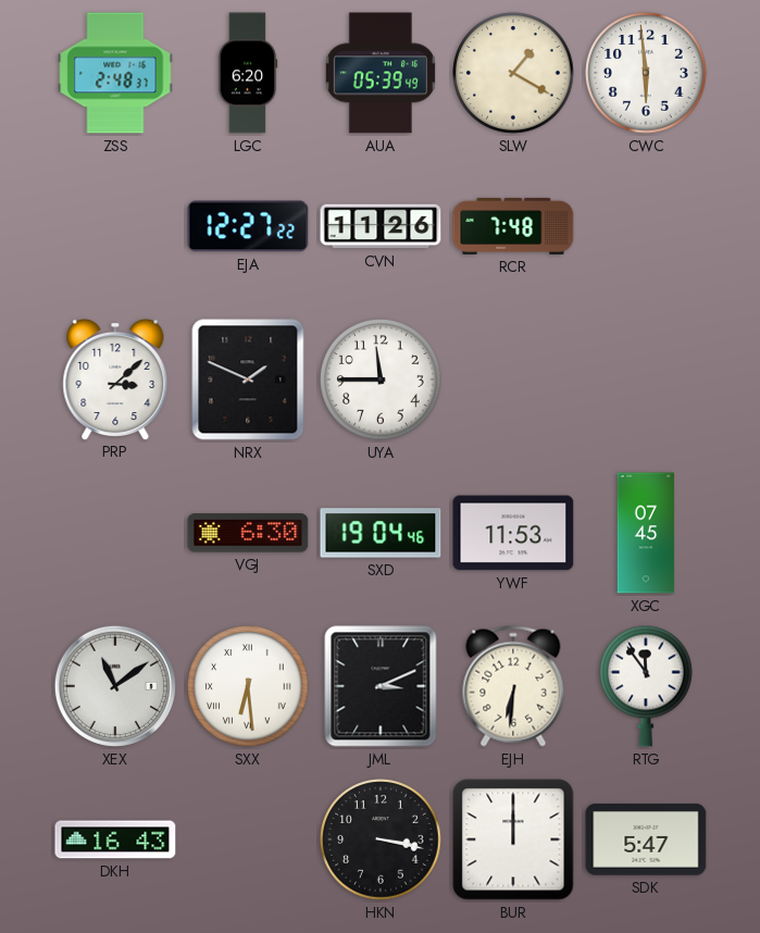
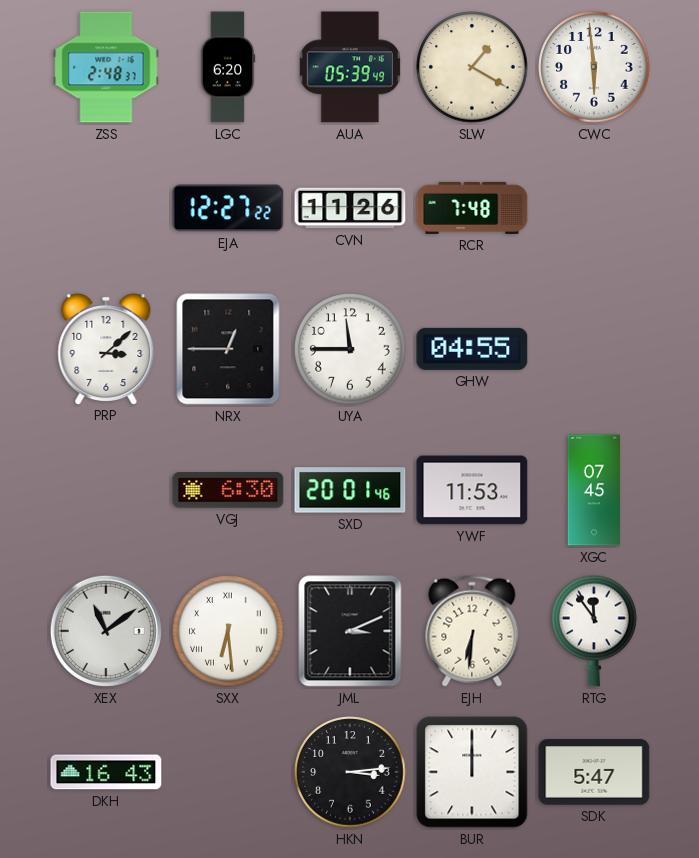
NRX: 1:49 -> 12:45
GHW: none -> 04:55
SXD: 19:04 -> 20:01
HKN: 3:17 -> 3:14
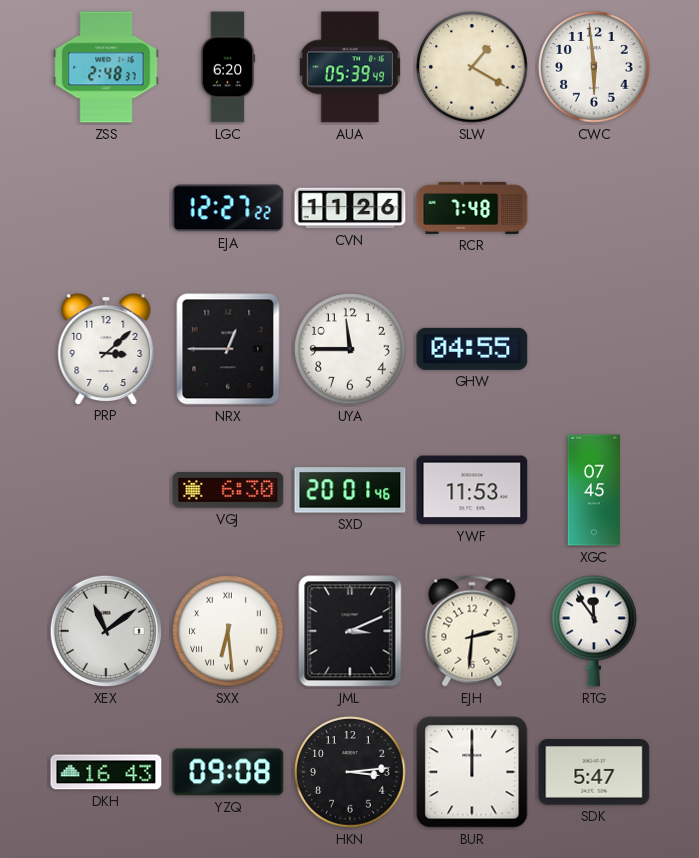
EJH: 6:31 -> 2:31
YZQ: none -> 09:08
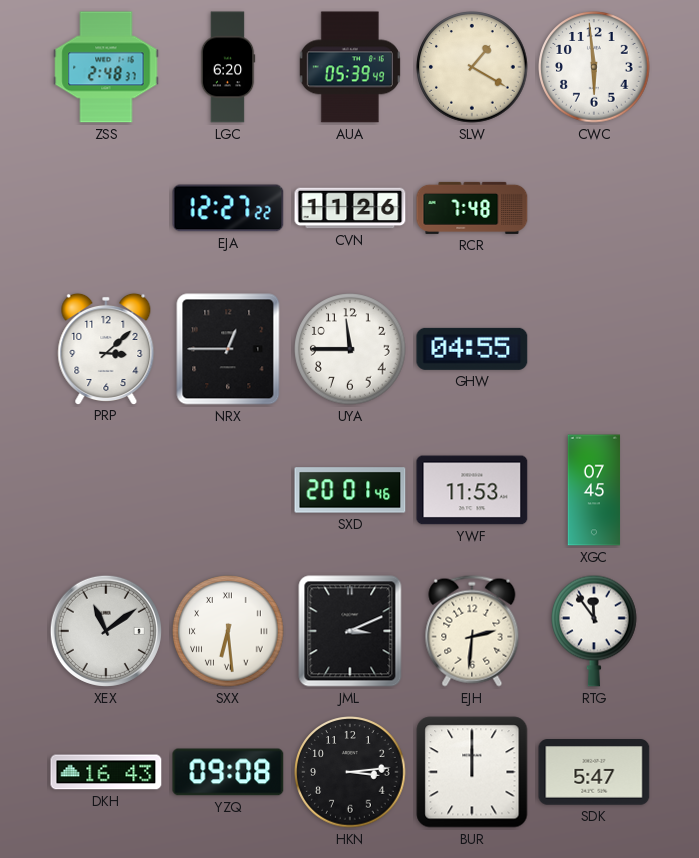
VGJ: 6:30 -> none
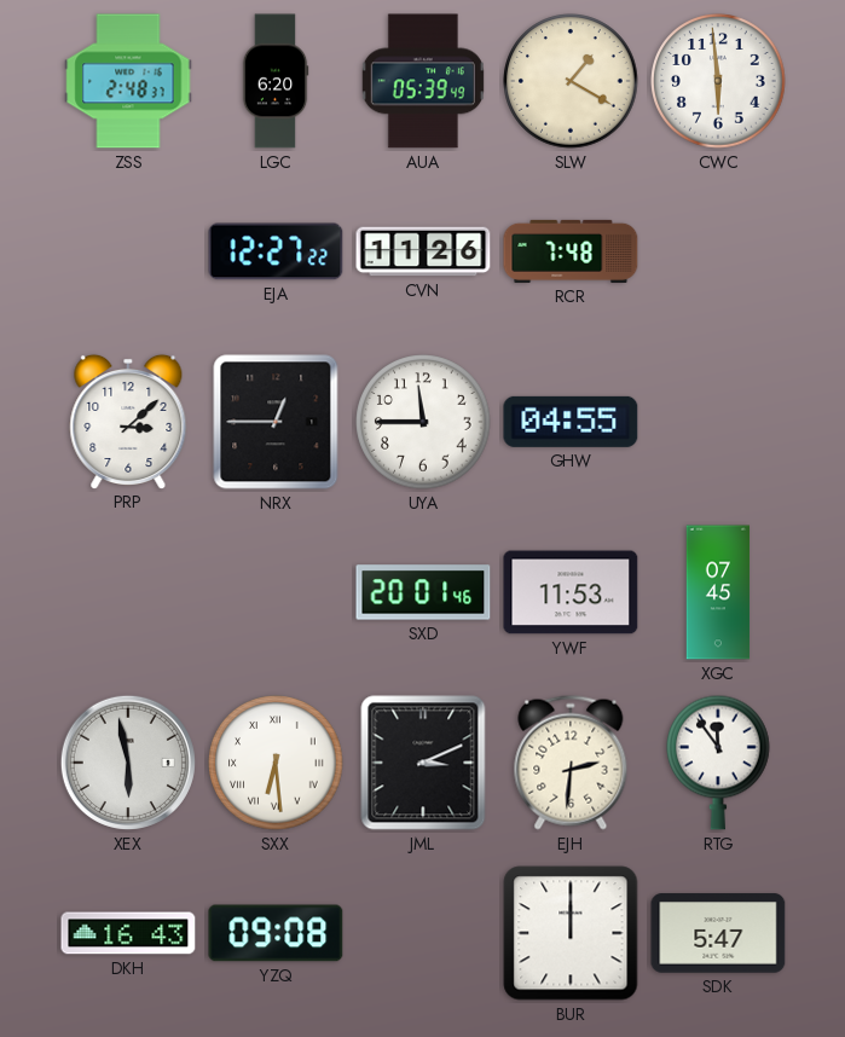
XEX: 11:09 -> 5:58
HKN: 3:14 -> none
